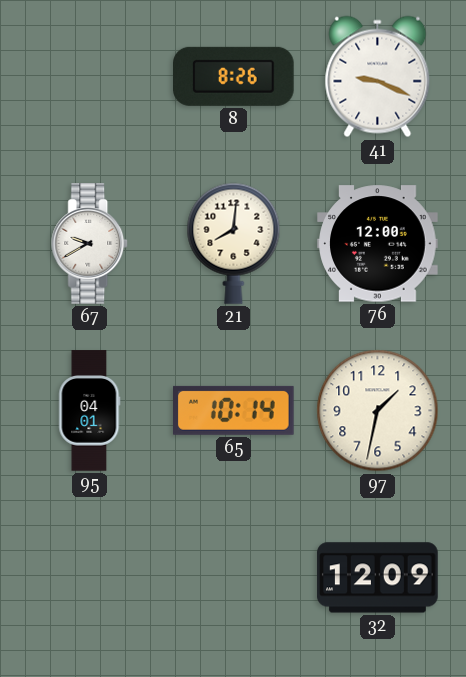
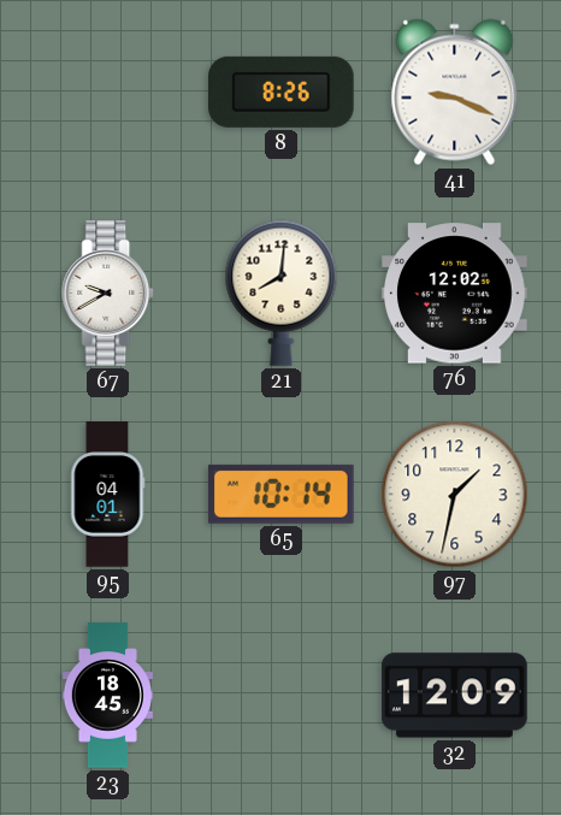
76: 12:00 -> 12:02
23: none -> 18:45
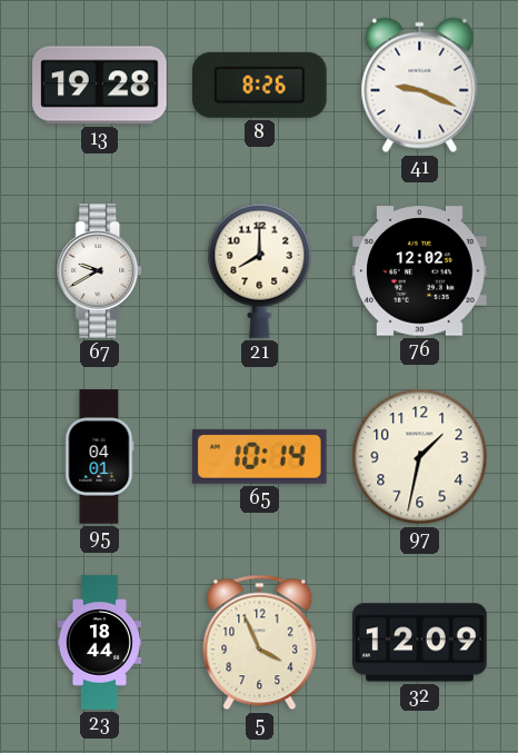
13: none -> 19:28
21: 8:01 -> 8:00
23: 18:45 -> 18:44
5: none -> 3:56
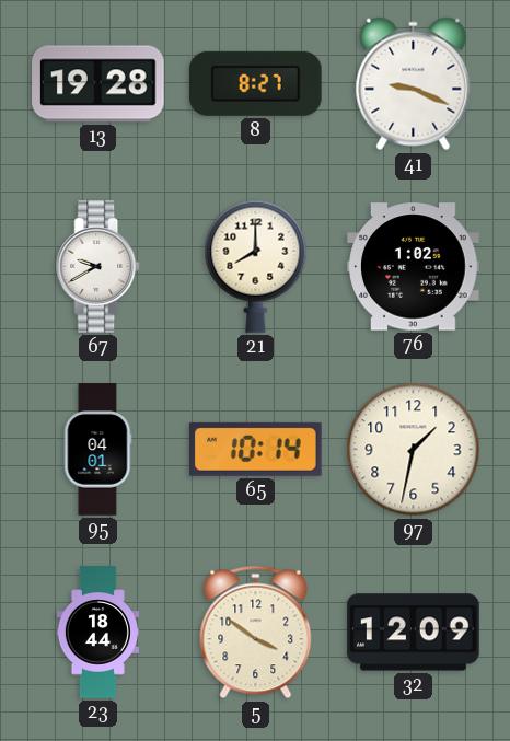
8: 8:26 -> 8:27
76: 12:02 -> 1:02
5: 3:56 -> 3:51
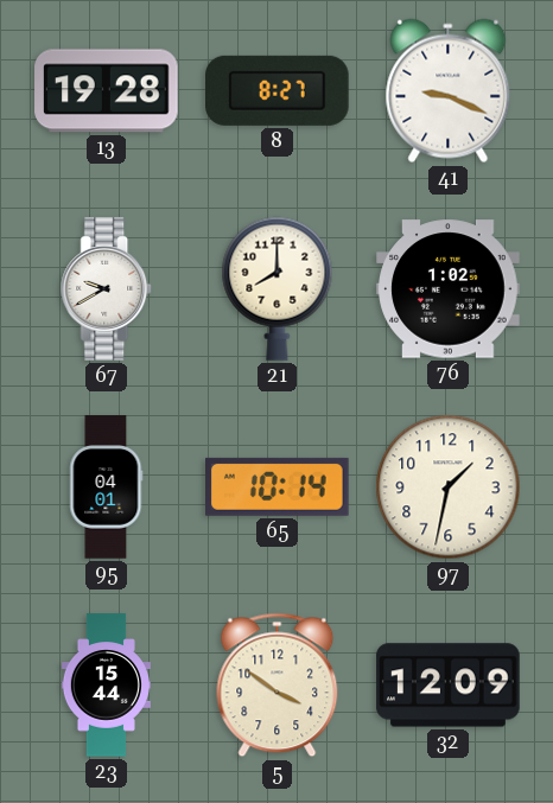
23: 18:44 -> 15:44
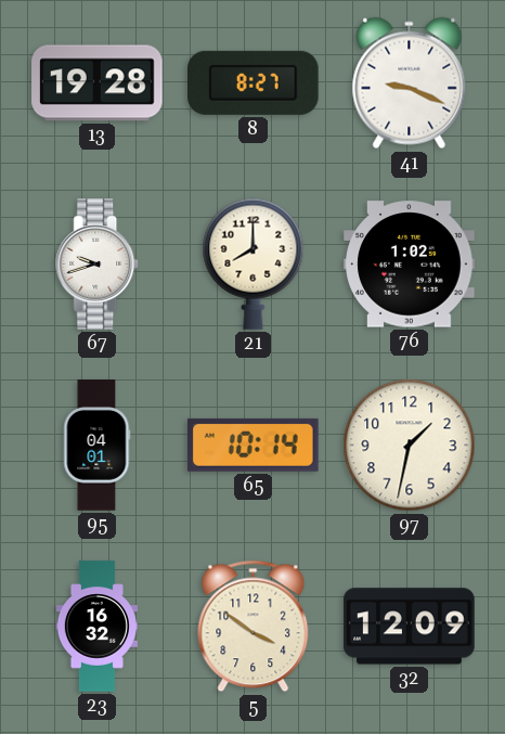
67: 9:40 -> 9:42
23: 15:44 -> 16:32
